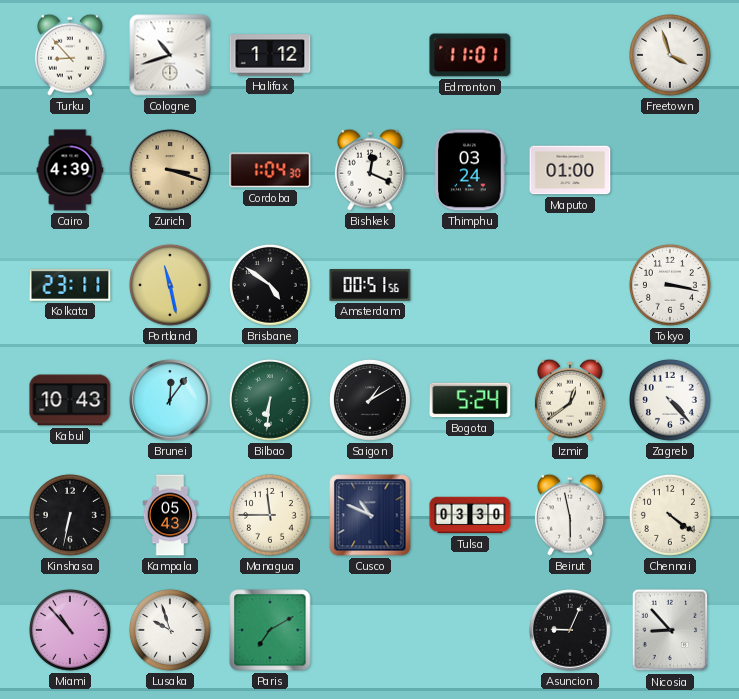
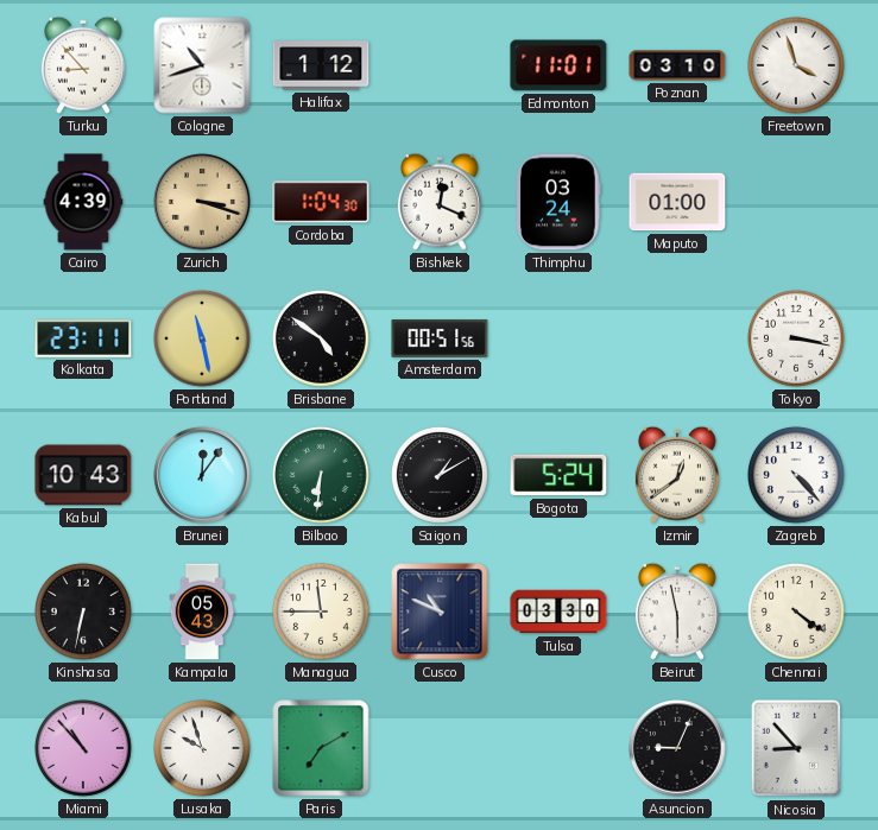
Poznan: none -> 03:10
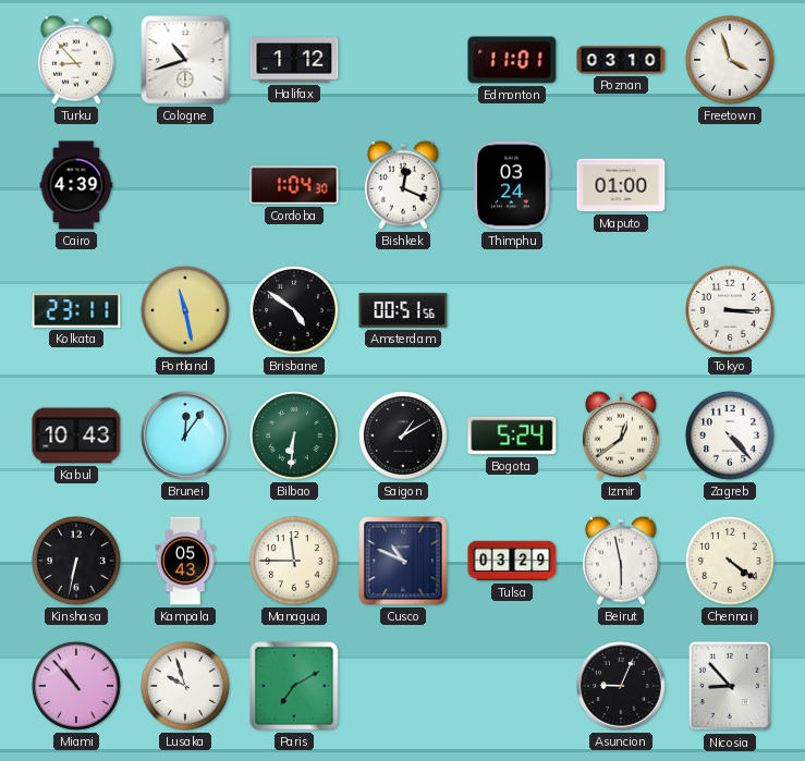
Zurich: 3:18 -> none
Tokyo: 3:17 -> 3:15
Tulsa: 03:30 -> 03:29
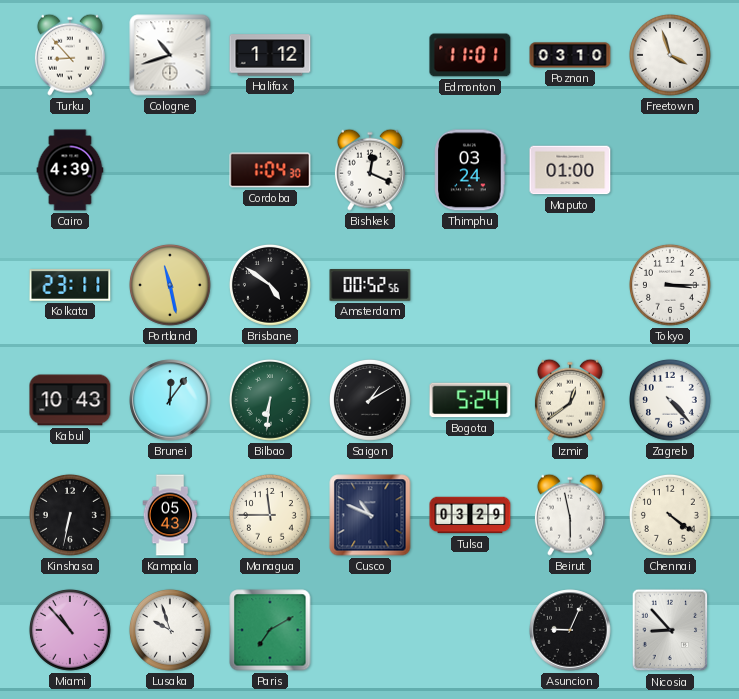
Amsterdam: 00:51 -> 00:52
